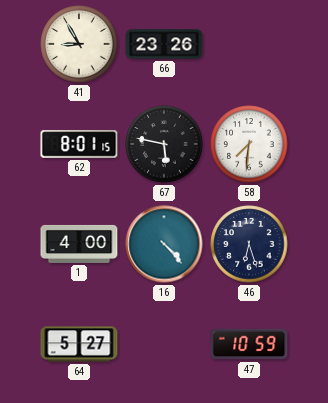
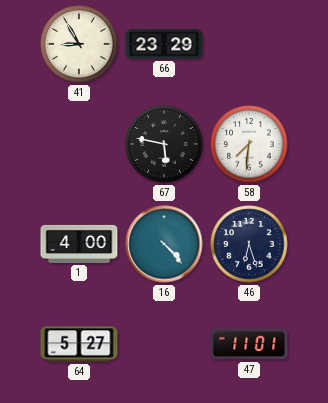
66: 23:26 -> 23:29
62: 8:01 -> none
47: 10:59 -> 11:01
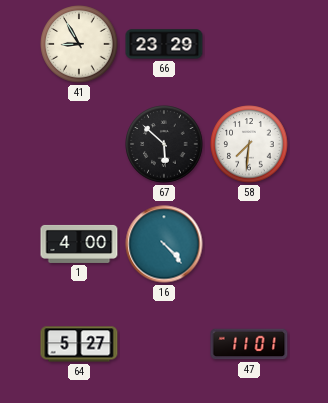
67: 5:47 -> 5:52
46: 6:27 -> none
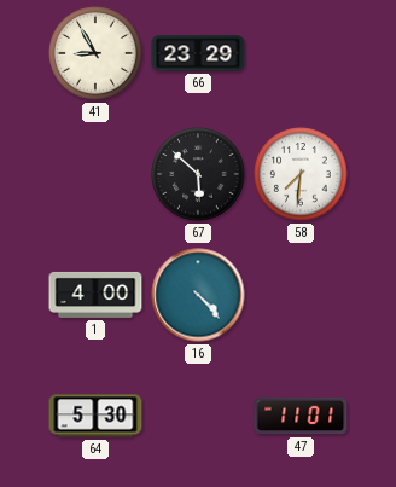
64: 5:27 -> 5:30
